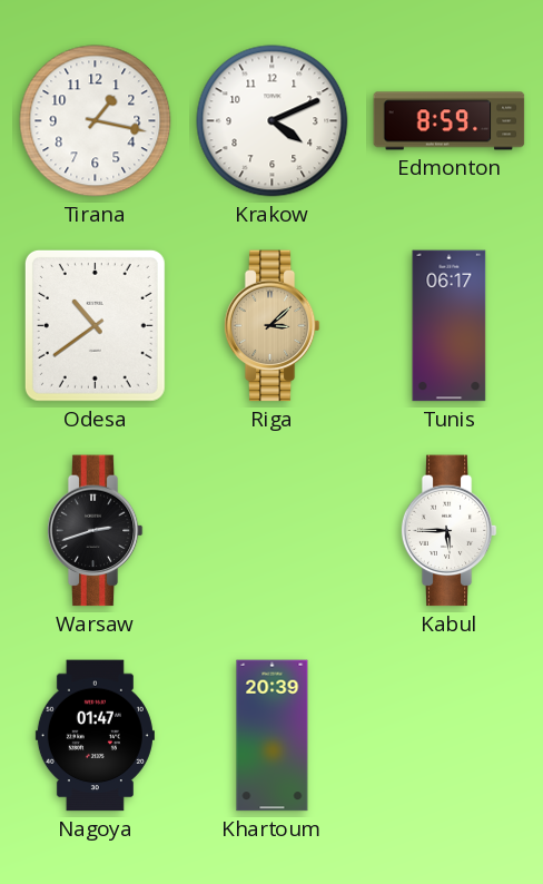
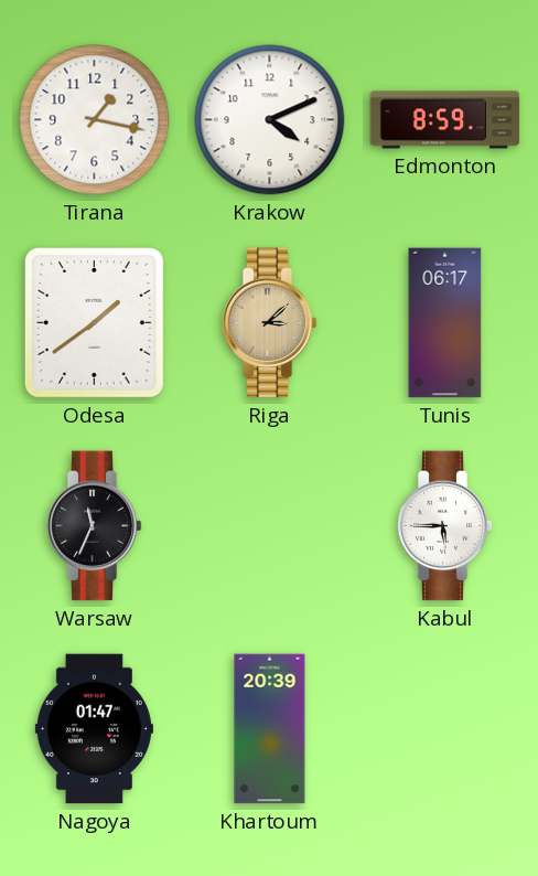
Odesa: 10:39 -> 1:39
Warsaw: 2:42 -> 11:34
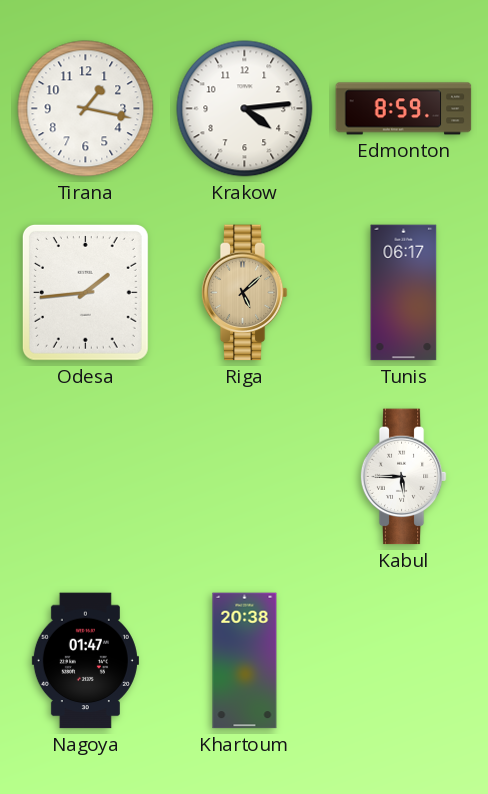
Krakow: 4:11 -> 4:14
Odesa: 1:39 -> 1:44
Riga: 3:08 -> 5:08
Warsaw: 11:34 -> none
Khartoum: 20:39 -> 20:38
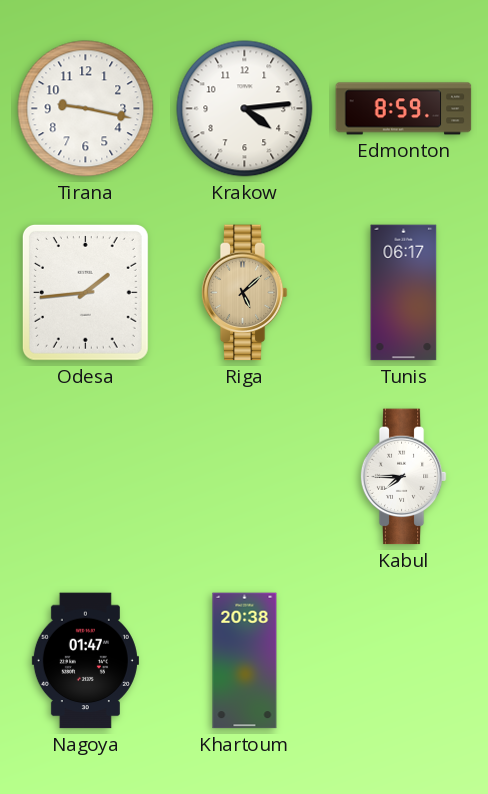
Tirana: 1:17 -> 9:17
Kabul: 5:45 -> 7:45
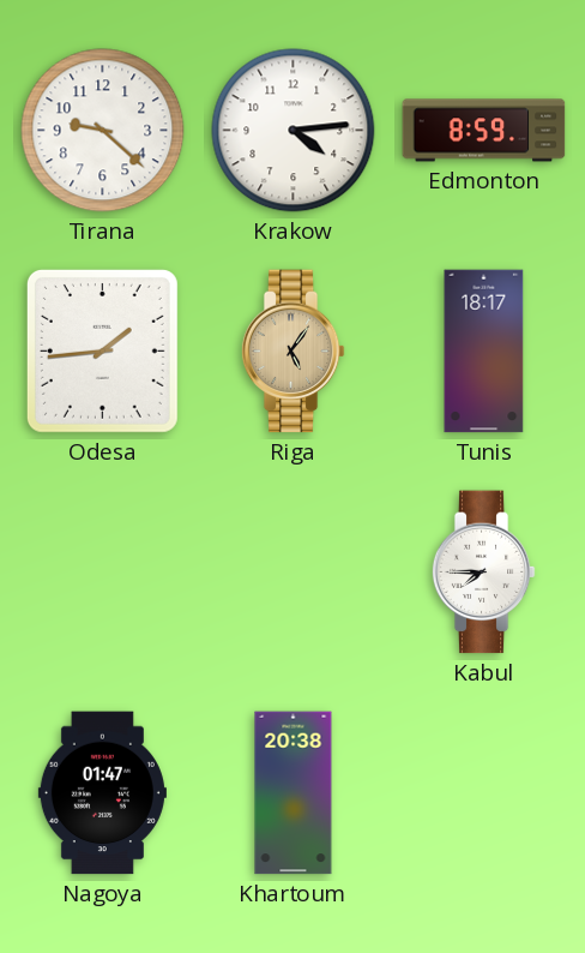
Tirana: 9:17 -> 9:22
Riga: 5:08 -> 5:06
Tunis: 06:17 -> 18:17
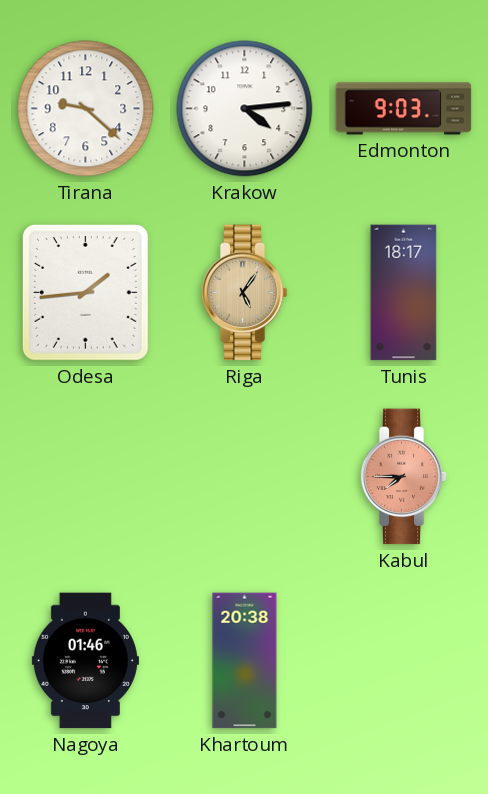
Edmonton: 8:59 -> 9:03
Kabul dial: white -> salmon
Nagoya: 01:47 -> 01:46
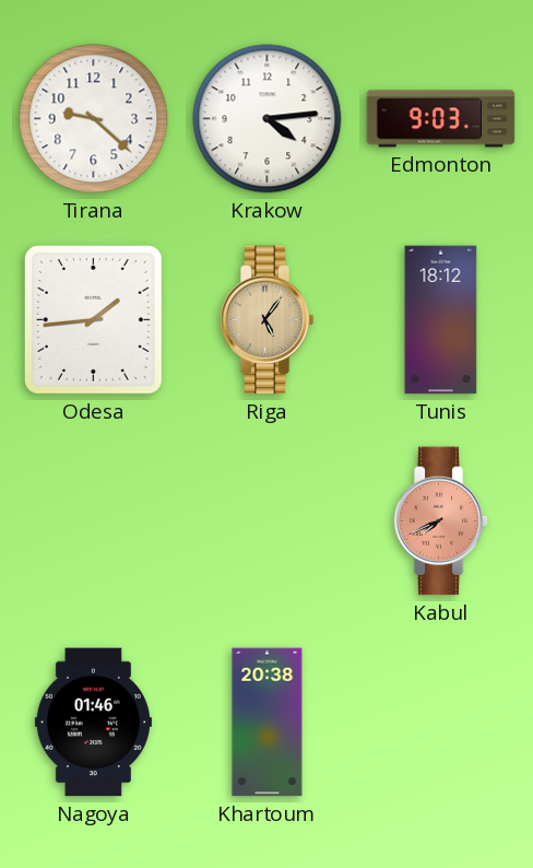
Tunis: 18:17 -> 18:12
Kabul: 7:45 -> 7:41
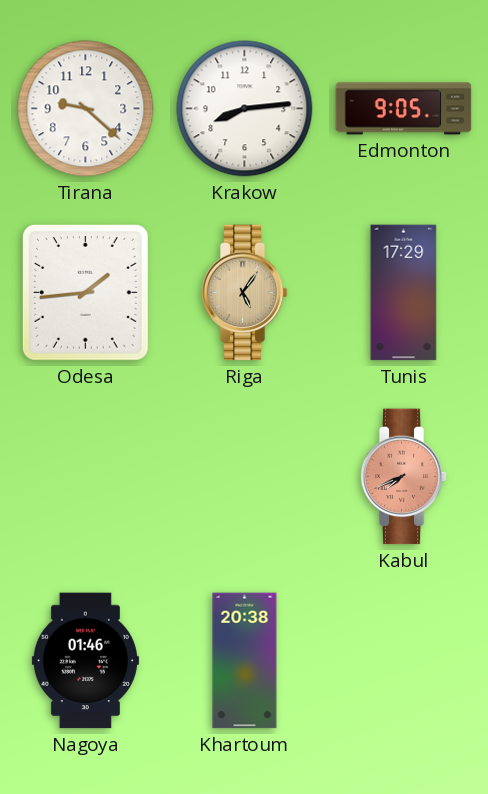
Krakow: 4:14 -> 8:14
Edmonton: 9:03 -> 9:05
Tunis: 18:12 -> 17:29
